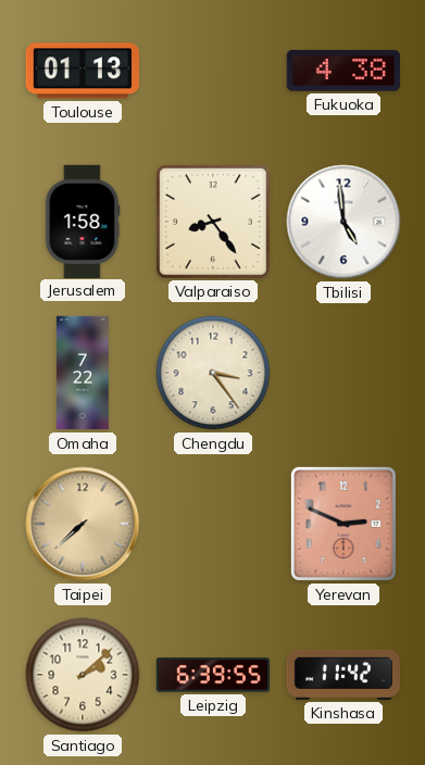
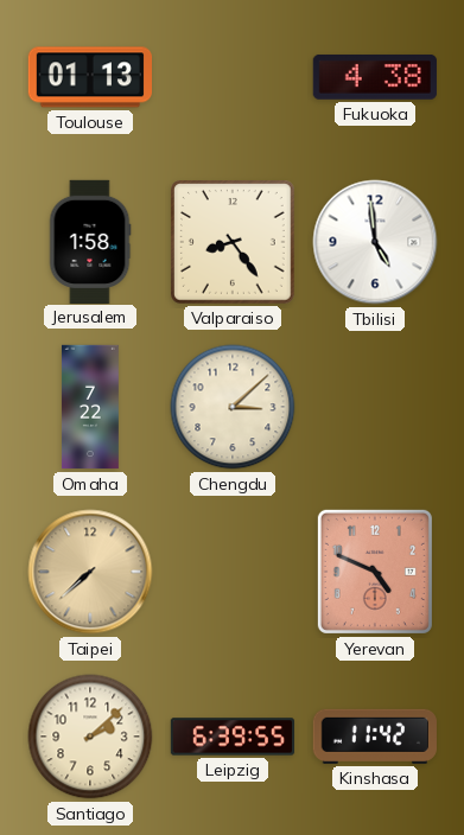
Chengdu: 3:24 -> 3:08
Yerevan: 2:49 -> 4:49
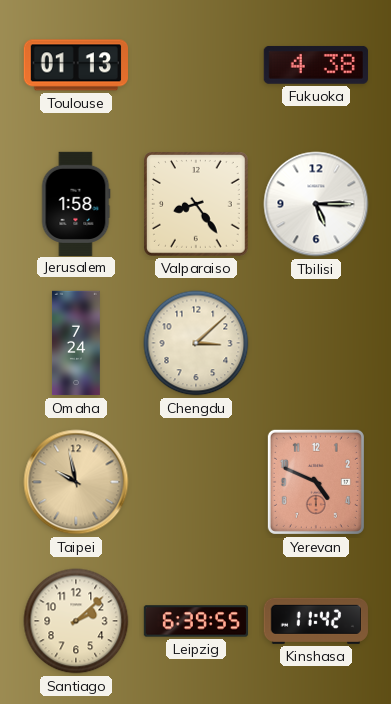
Tbilisi: 4:59 -> 5:15
Omaha: 7:22 -> 7:24
Taipei: 7:38 -> 9:58
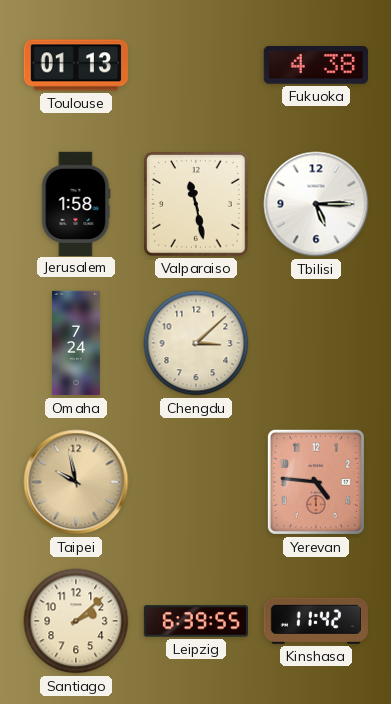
Valparaiso: 8:24 -> 11:28
Yerevan: 4:49 -> 4:46
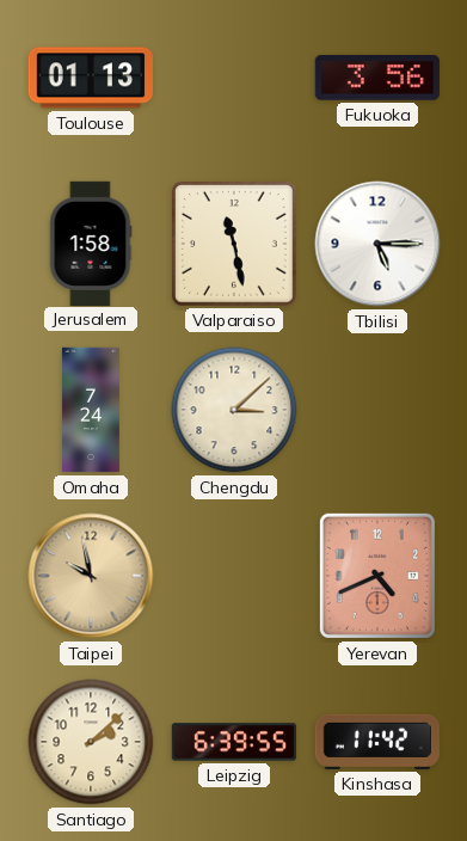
Fukuoka: 4:38 -> 3:56
Yerevan: 4:46 -> 4:41
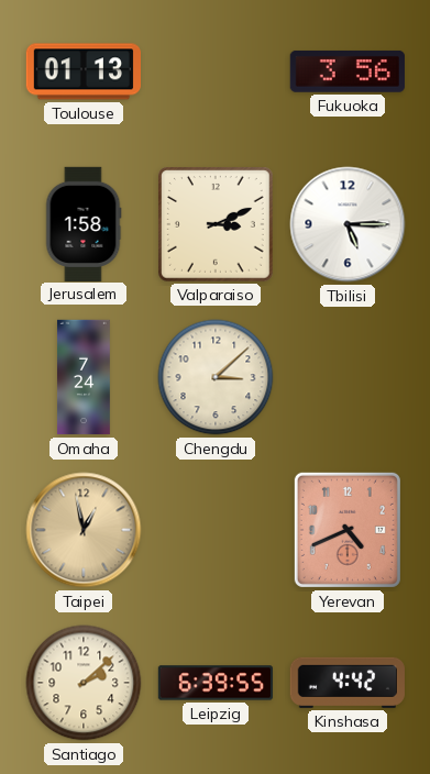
Valparaiso: 11:28 -> 3:11
Taipei: 9:58 -> 12:58
Kinshasa: 11:42 -> 4:42
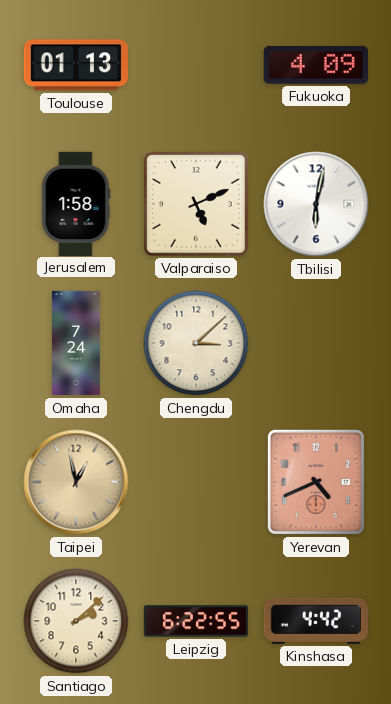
Fukuoka: 3:56 -> 4:09
Valparaiso: 3:11 -> 5:11
Tbilisi: 5:15 -> 6:02
Leipzig: 6:39 -> 6:22
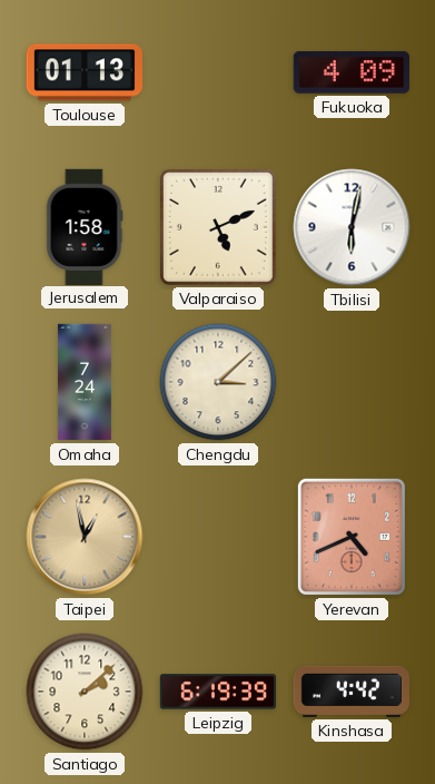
Leipzig: 6:22 -> 6:19
